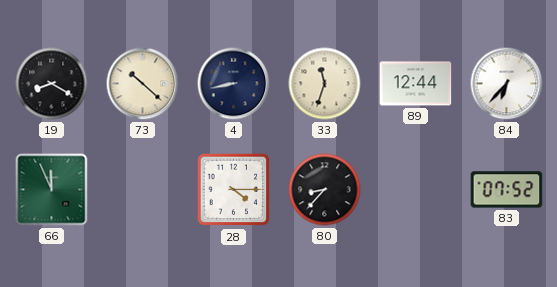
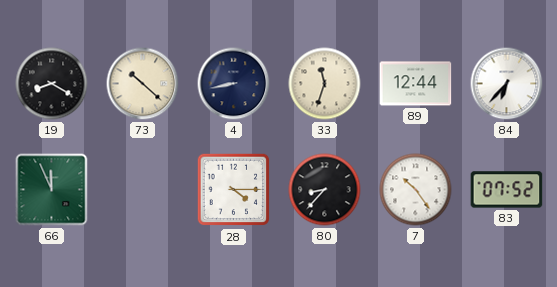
7: none -> 10:24
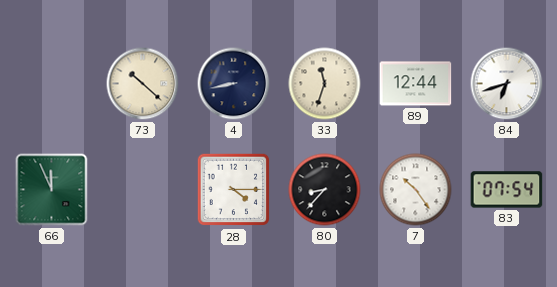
19: 8:20 -> none
84: 6:37 -> 6:42
83: 07:52 -> 07:54
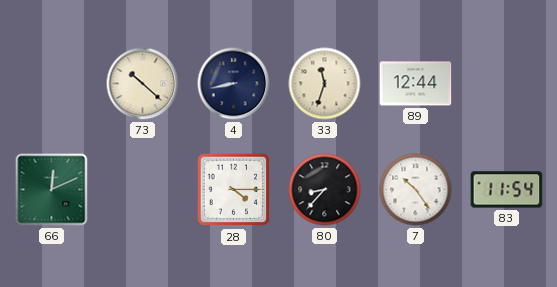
84: 6:42 -> none
66: 11:56 -> 12:11
83: 07:54 -> 11:54
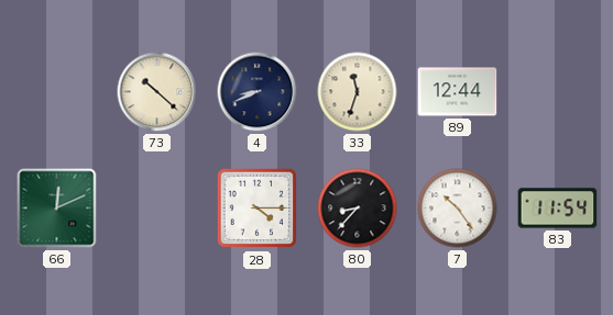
4: 8:43 -> 8:41
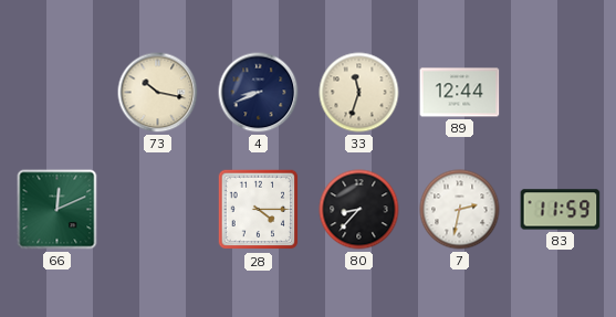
73: 10:22 -> 10:17
7: 10:24 -> 2:32
83: 11:54 -> 11:59
